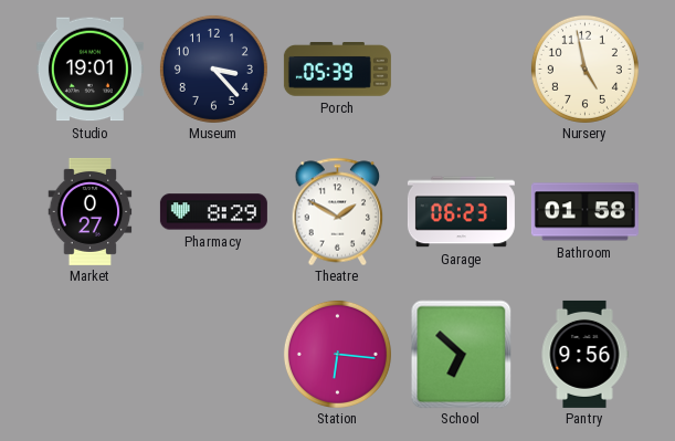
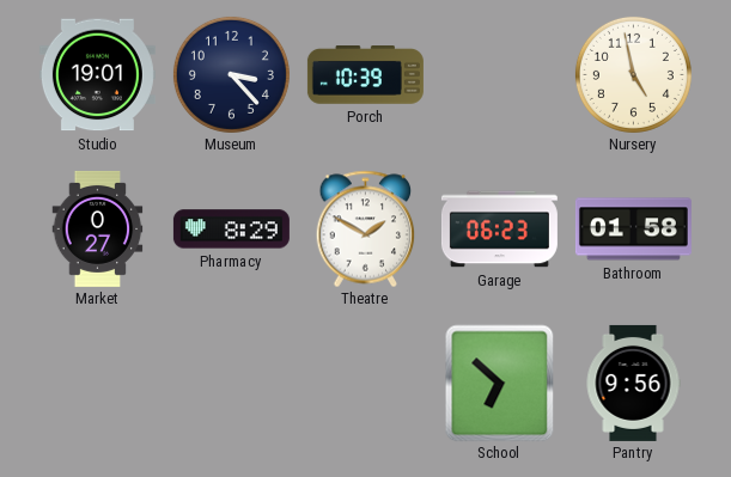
Porch: 05:39 -> 10:39
Station: 6:16 -> none
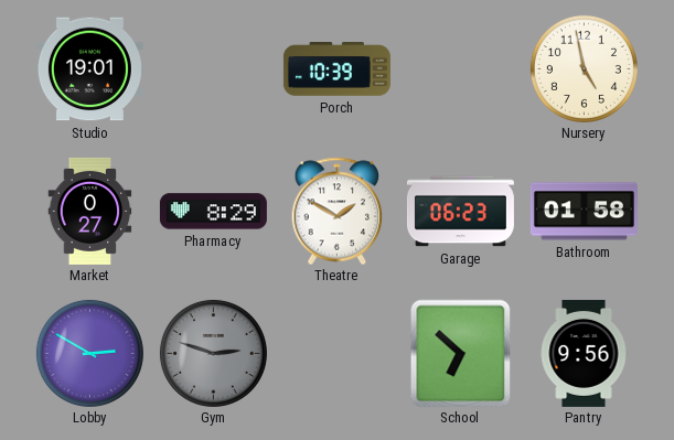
Museum: 3:23 -> none
Lobby: none -> 2:50
Gym: none -> 2:48
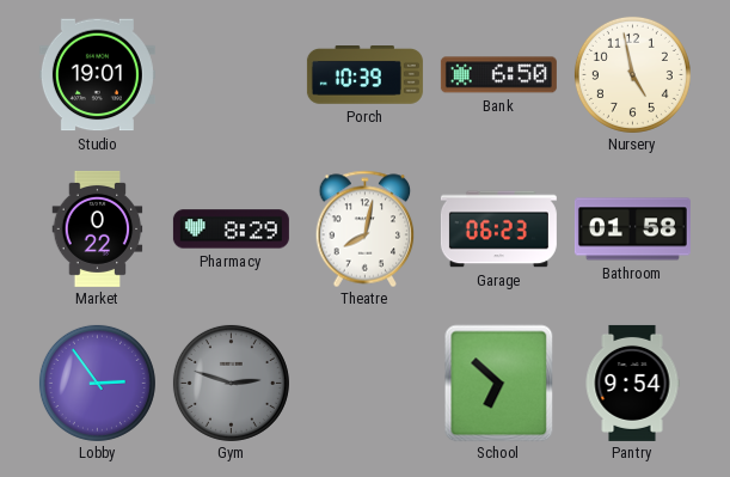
Bank: none -> 6:50
Market: 0:27 -> 0:22
Theatre: 1:50 -> 8:02
Lobby: 2:50 -> 2:54
Pantry: 9:56 -> 9:54
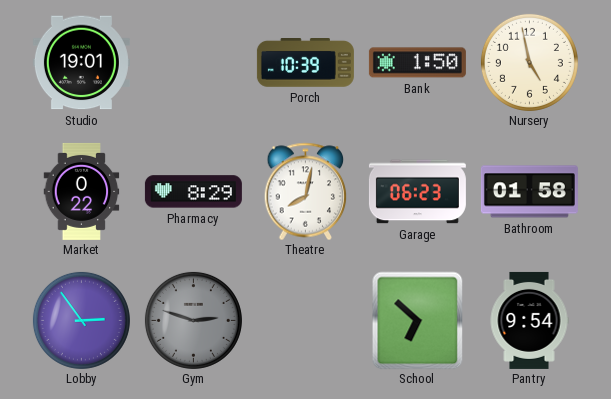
Bank: 6:50 -> 1:50
